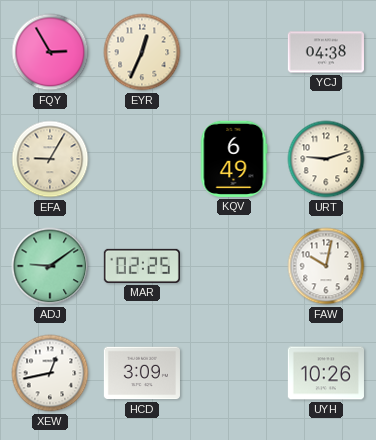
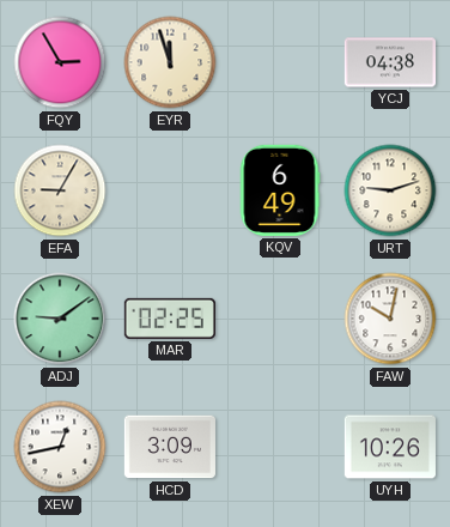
EYR: 12:34 -> 11:57
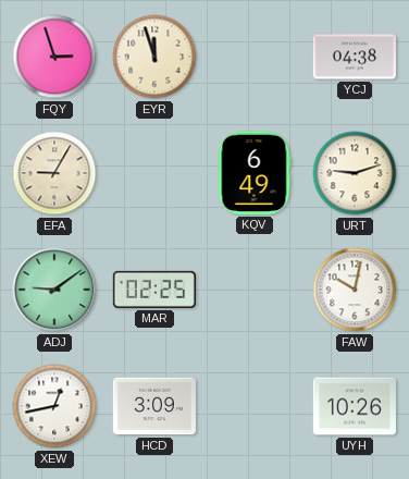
FQY: 2:55 -> 2:57
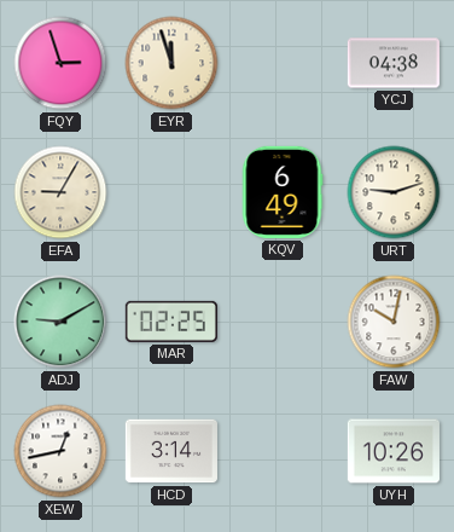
ADJ: 9:09 -> 9:10
HCD: 3:09 -> 3:14
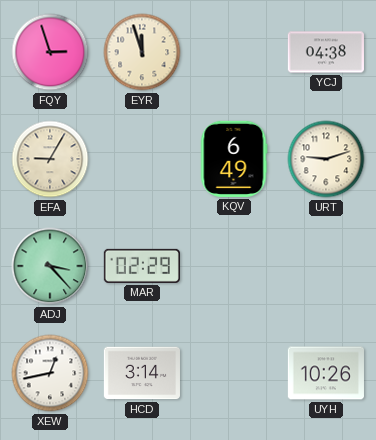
ADJ: 9:10 -> 3:23
MAR: 02:25 -> 02:29
FAW: 10:02 -> none
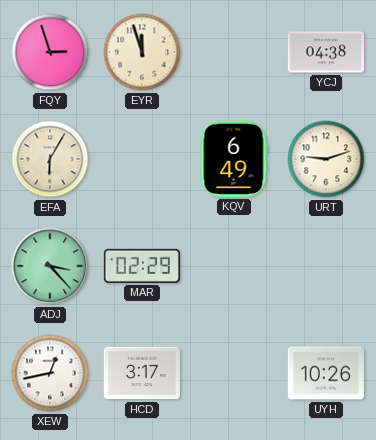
EFA: 9:05 -> 6:05
HCD: 3:14 -> 3:17
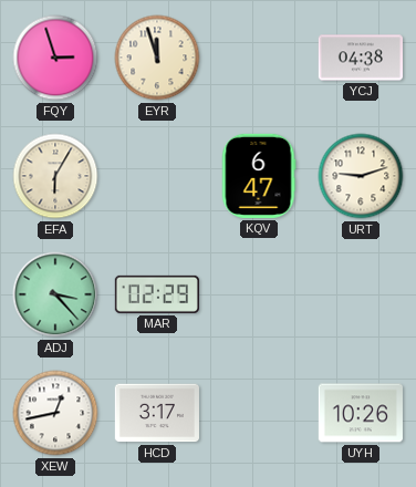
KQV: 6:49 -> 6:47
